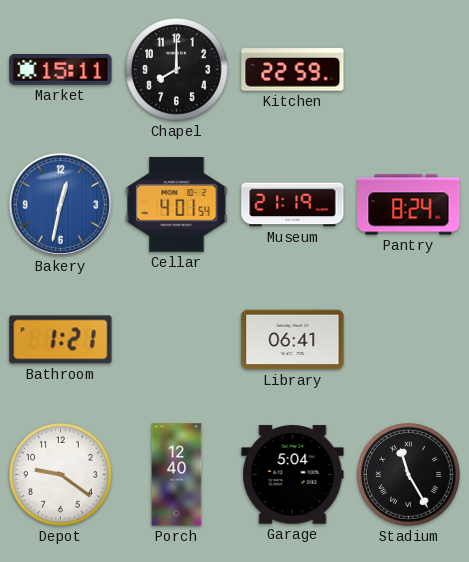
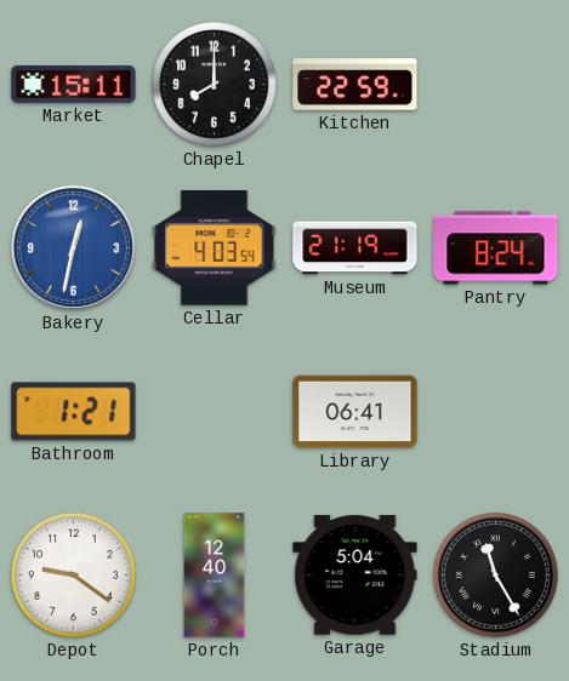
Cellar: 4:01 -> 4:03
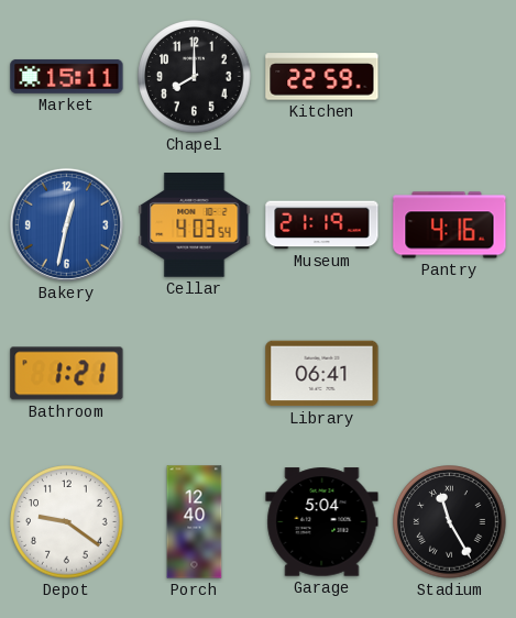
Pantry: 8:24 -> 4:16
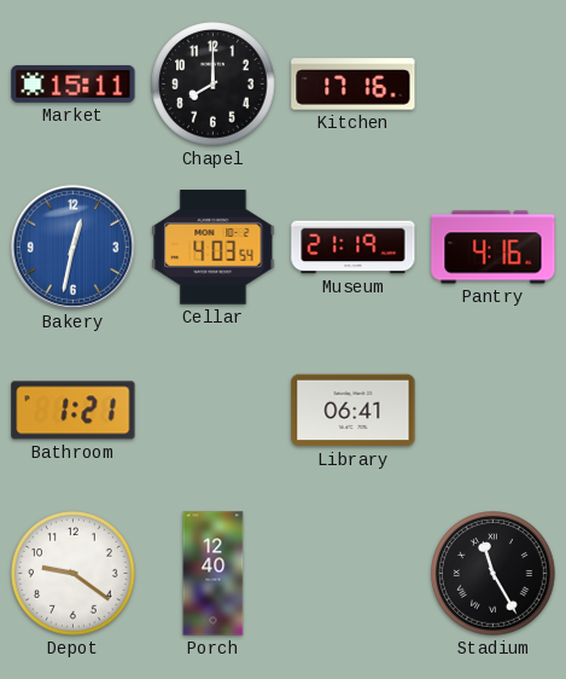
Kitchen: 22:59 -> 17:16
Garage: 5:04 -> none
